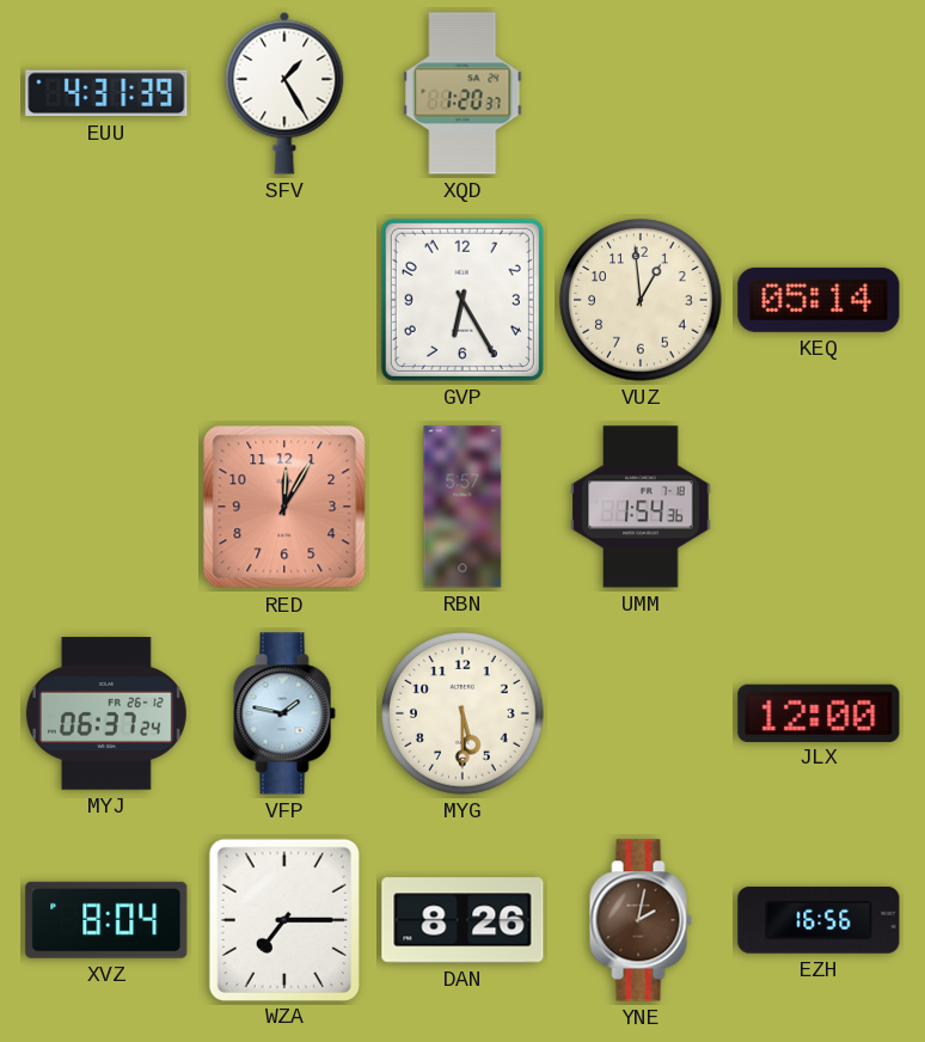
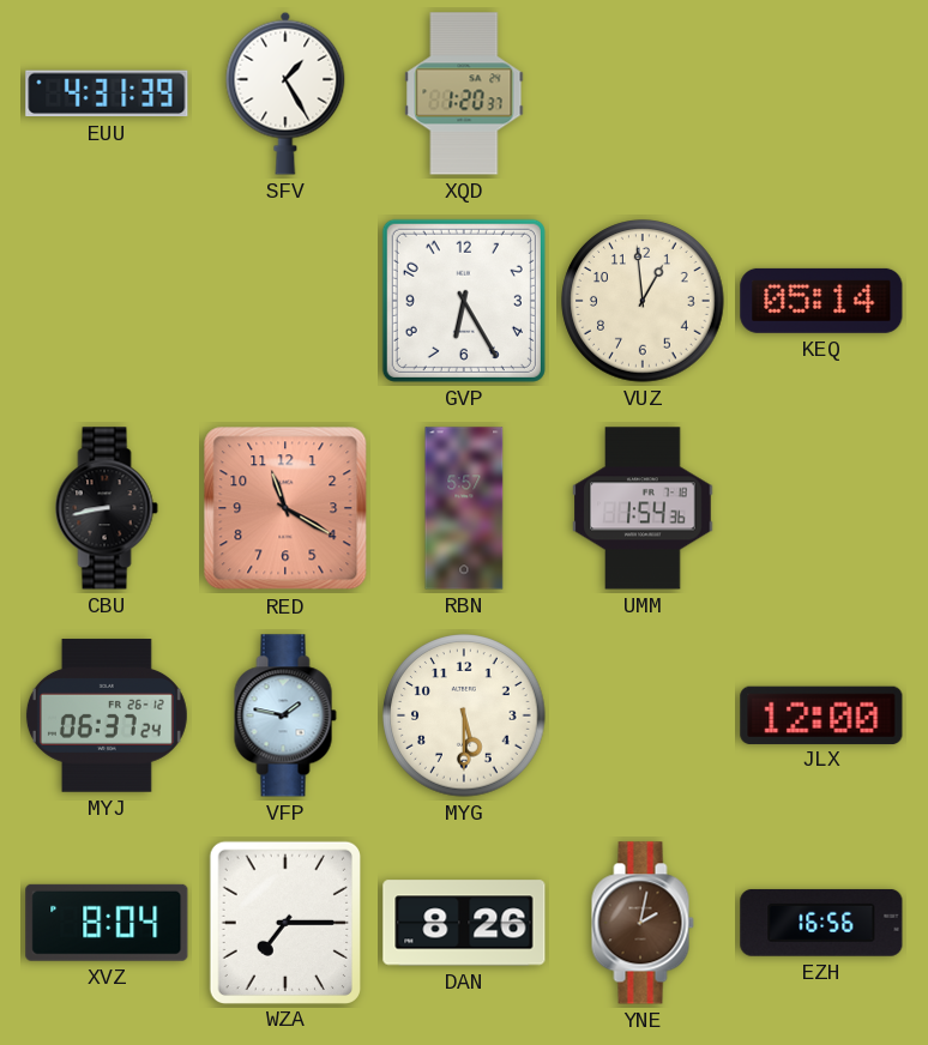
CBU: none -> 8:43
RED: 12:05 -> 11:20
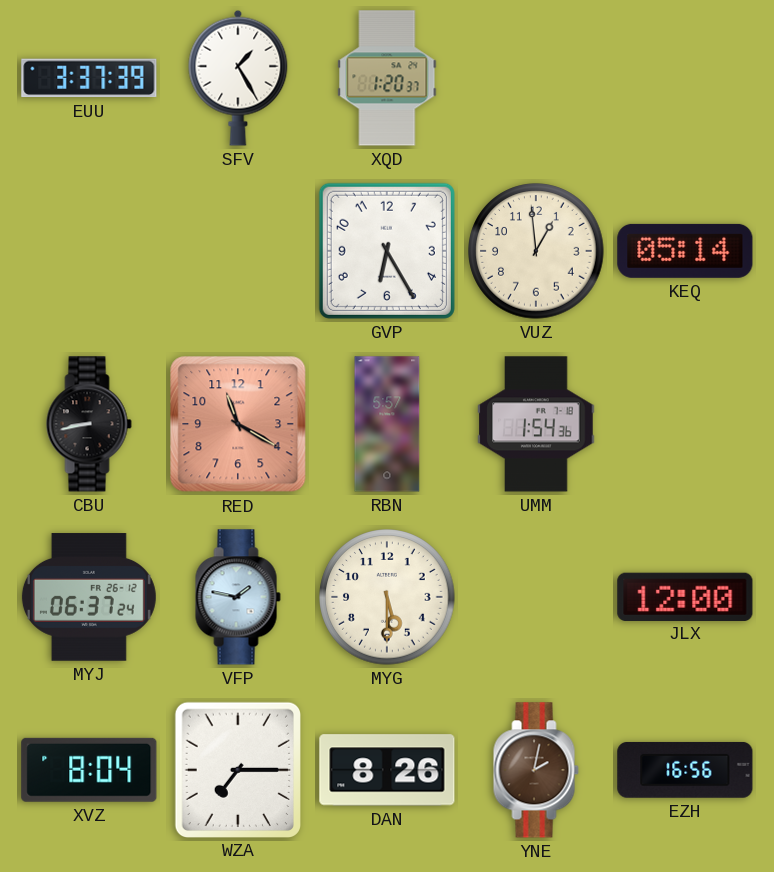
EUU: 4:31 -> 3:37
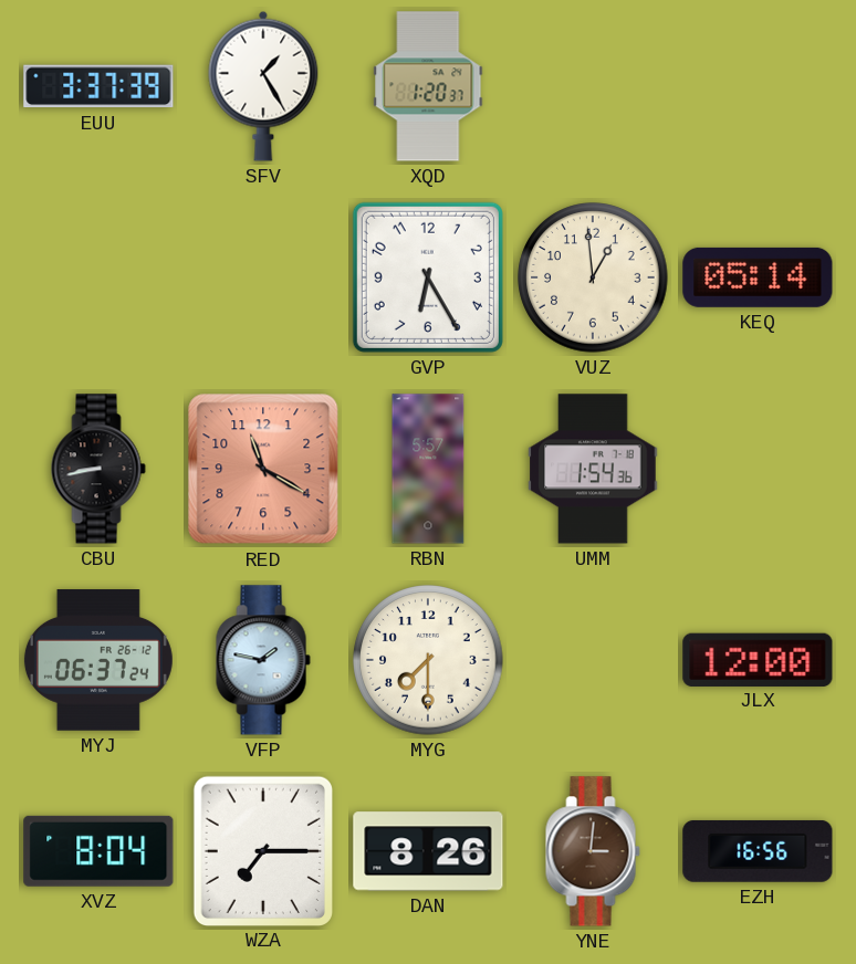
MYG: 5:30 -> 7:30
YNE: 2:02 -> 3:01
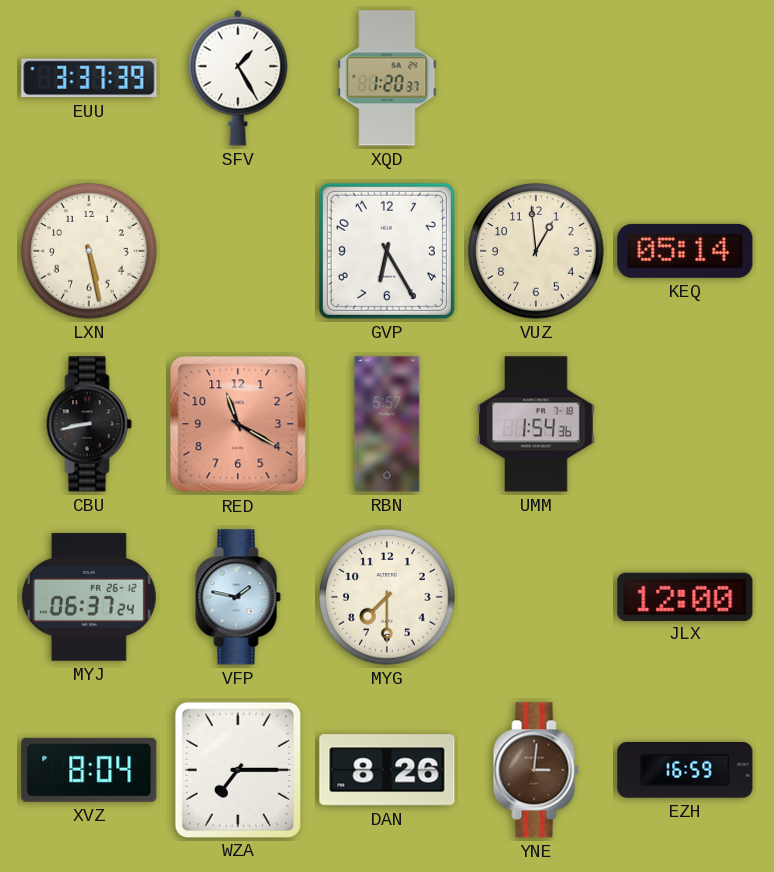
LXN: none -> 5:28
EZH: 16:56 -> 16:59
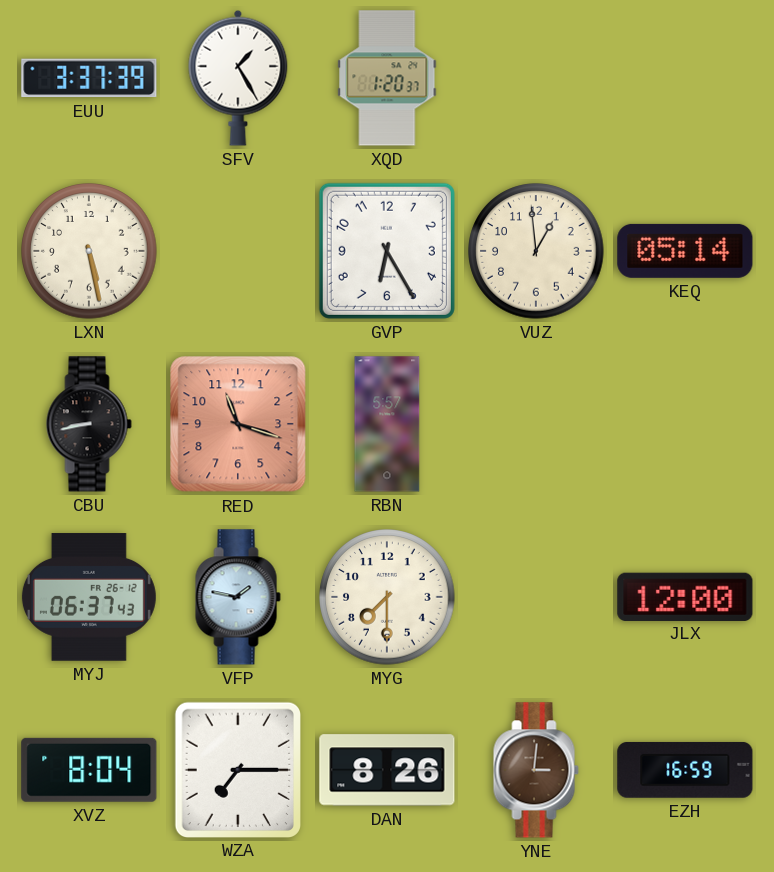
RED: 11:20 -> 11:18
UMM: 1:54 -> none
MYJ: 06:37:24 -> 06:37:43
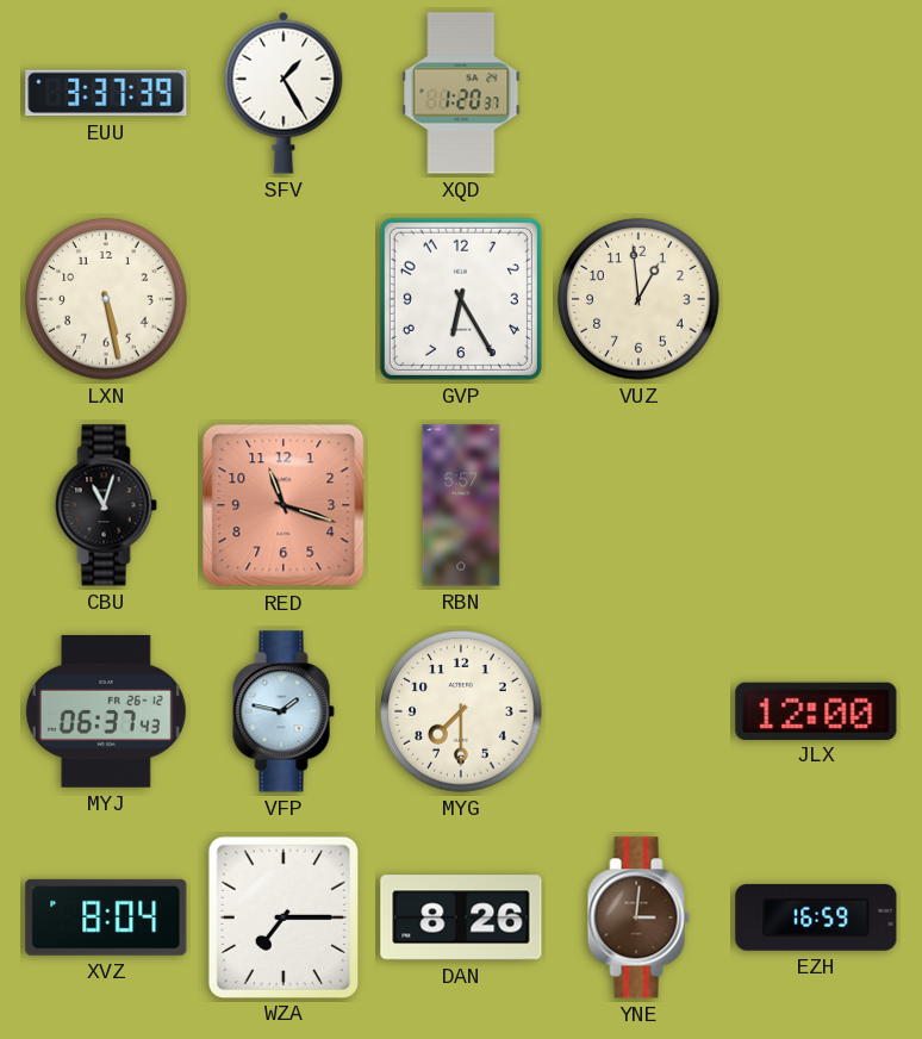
KEQ: 05:14 -> none
CBU: 8:43 -> 11:03
